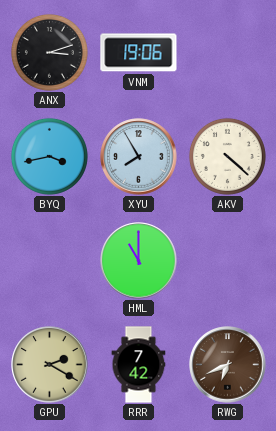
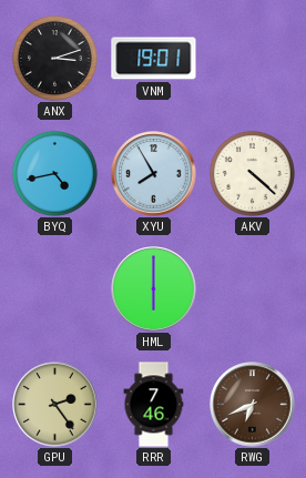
VNM: 19:06 -> 19:01
BYQ: 3:43 -> 4:43
HML: 11:00 -> 6:00
GPU: 2:20 -> 2:24
RRR: 7:42 -> 7:46
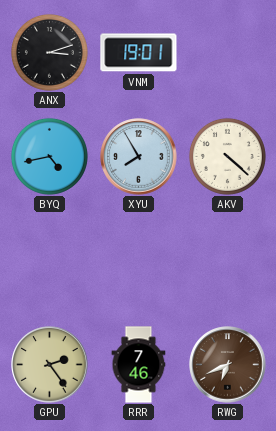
HML: 6:00 -> none
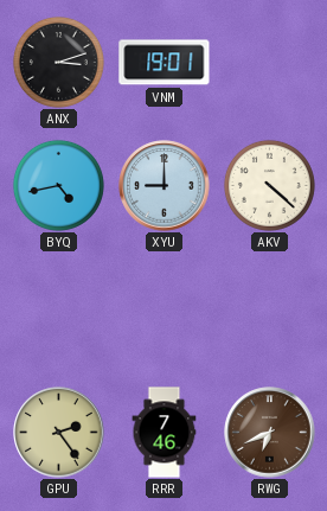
XYU: 7:55 -> 9:00
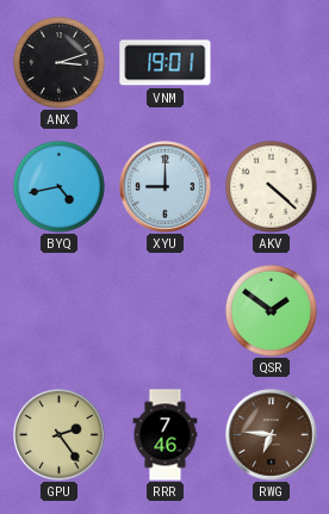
QSR: none -> 1:51
RWG: 6:41 -> 6:46
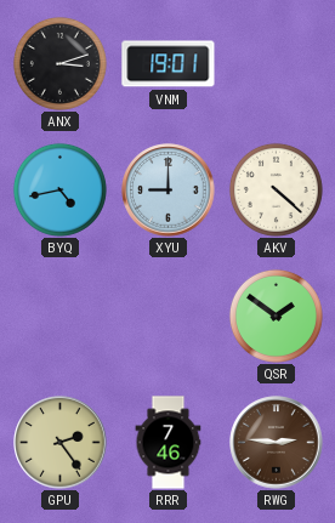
RWG: 6:46 -> 2:46
